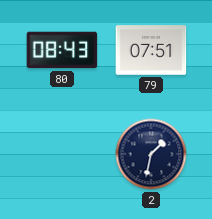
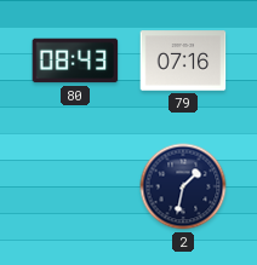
79: 07:51 -> 07:16
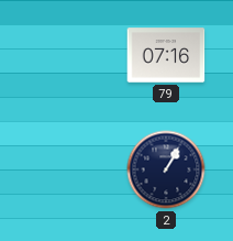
80: 08:43 -> none
2: 1:32 -> 1:05
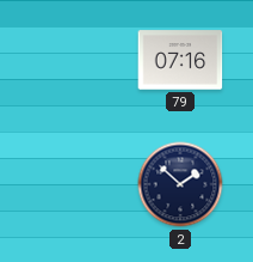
2: 1:05 -> 1:52
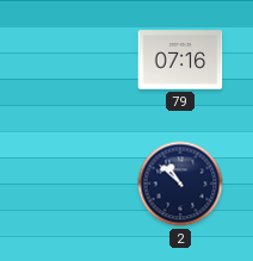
2: 1:52 -> 10:52
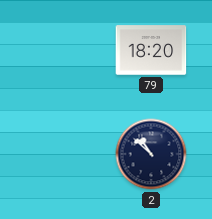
79: 07:16 -> 18:20
